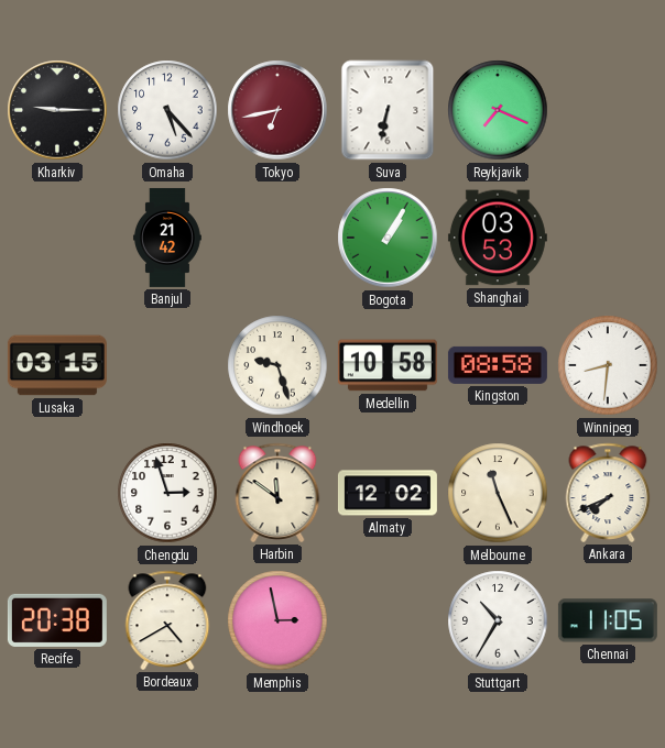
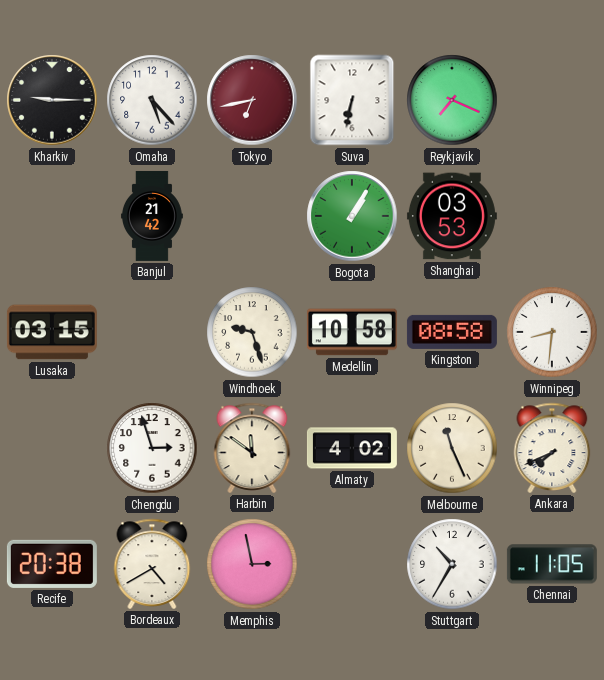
Almaty: 12:02 -> 4:02
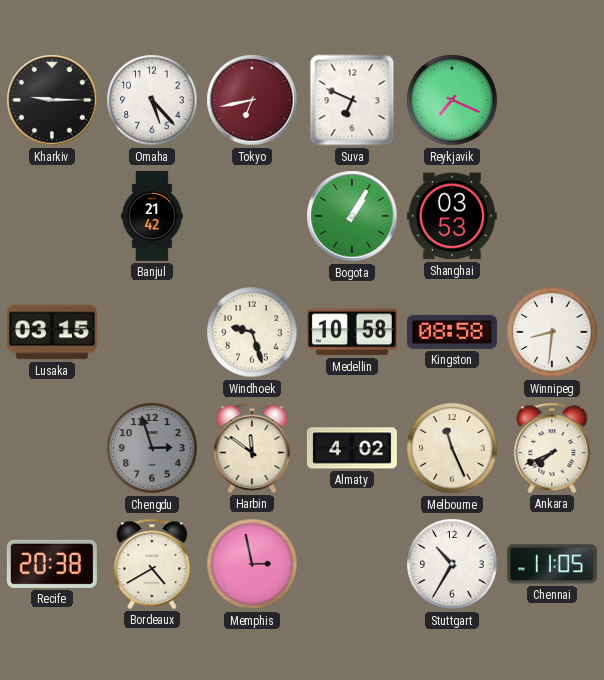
Suva: 6:32 -> 6:49
Chengdu dial: white -> grey
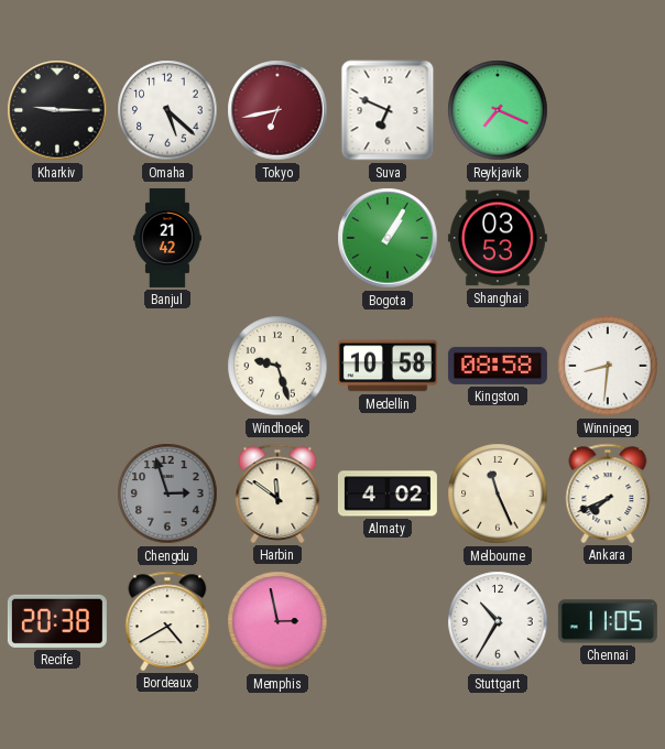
Omaha: 5:23 -> 5:22
Lusaka: 03:15 -> none
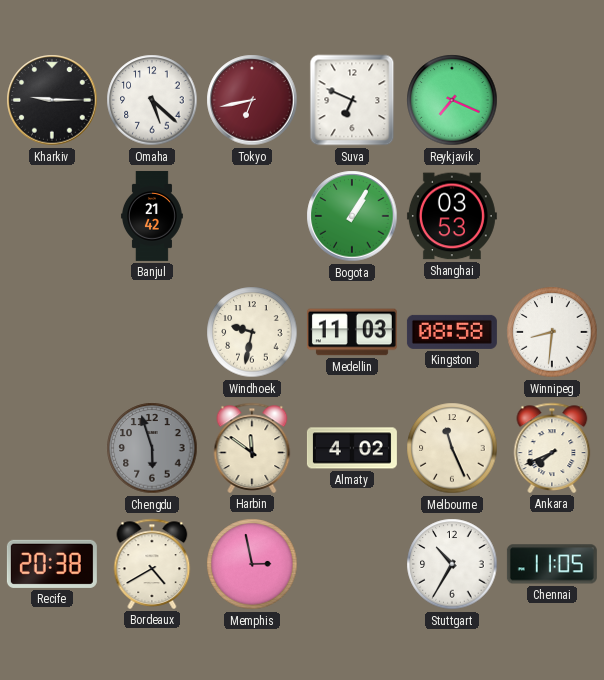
Windhoek: 9:27 -> 9:32
Medellin: 10:58 -> 11:03
Chengdu: 2:57 -> 5:57
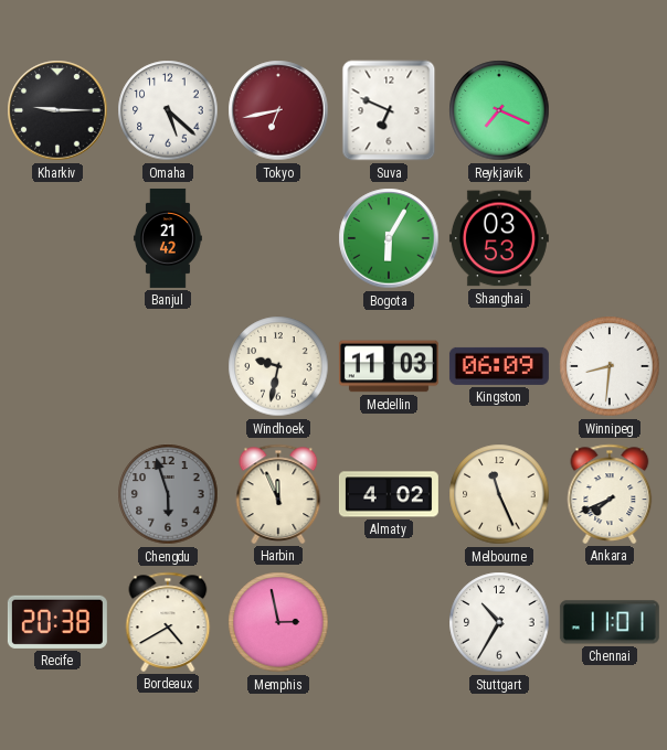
Bogota: 1:05 -> 6:05
Kingston: 08:58 -> 06:09
Harbin: 11:51 -> 11:56
Chennai: 11:05 -> 11:01
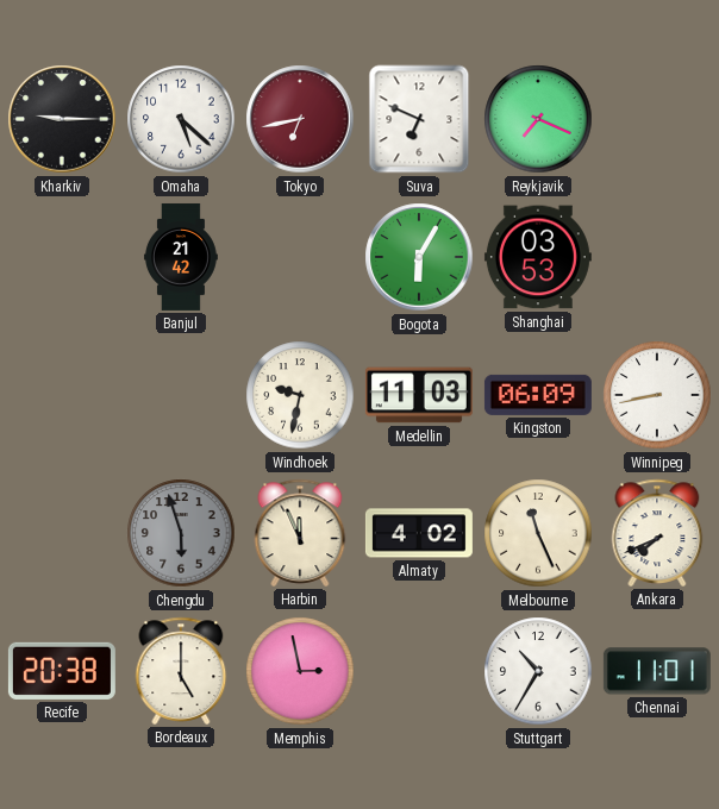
Winnipeg: 8:31 -> 8:43
Bordeaux: 4:40 -> 5:00
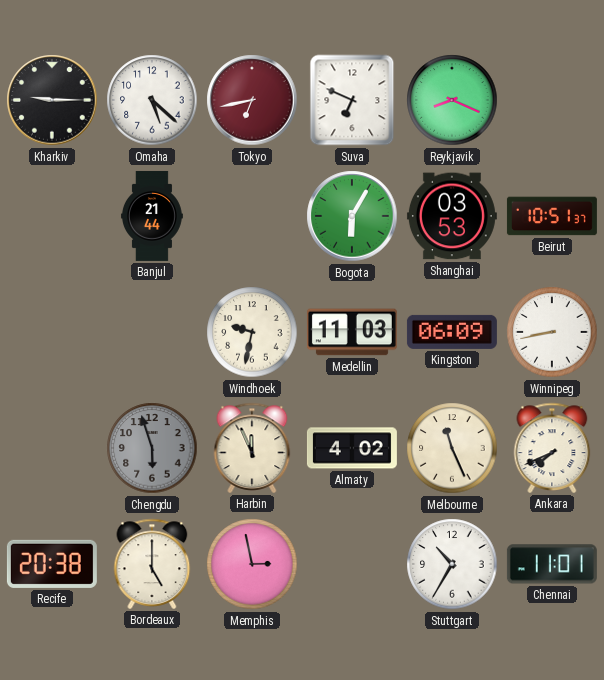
Reykjavik: 7:19 -> 8:19
Banjul: 21:42 -> 21:44
Beirut: none -> 10:51
